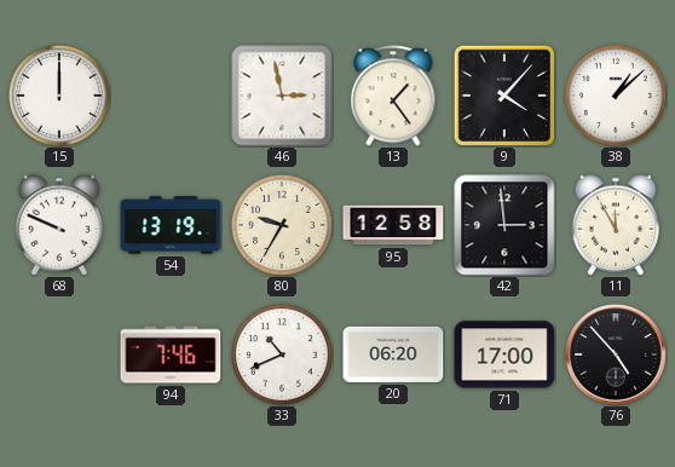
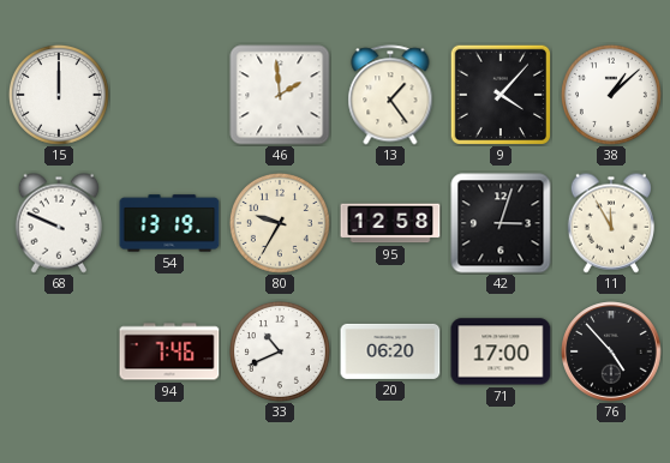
46: 2:58 -> 1:59
42: 2:59 -> 3:03
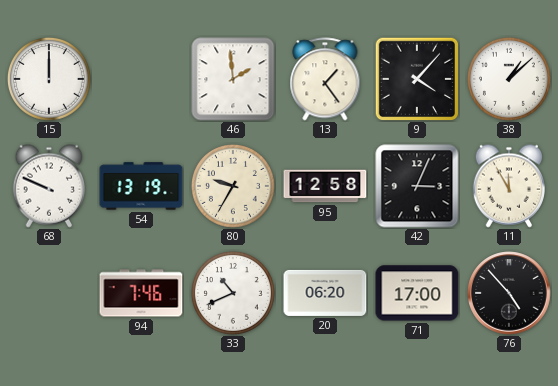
42: 3:03 -> 3:04
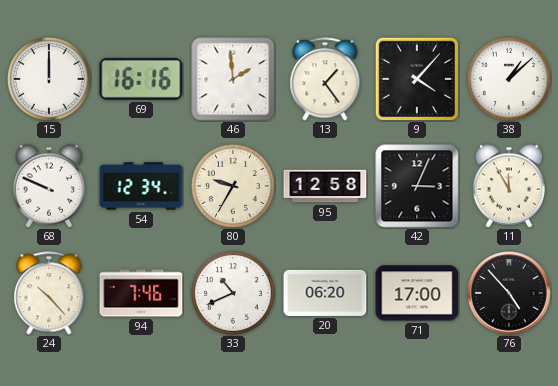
69: none -> 16:16
54: 13:19 -> 12:34
24: none -> 10:23
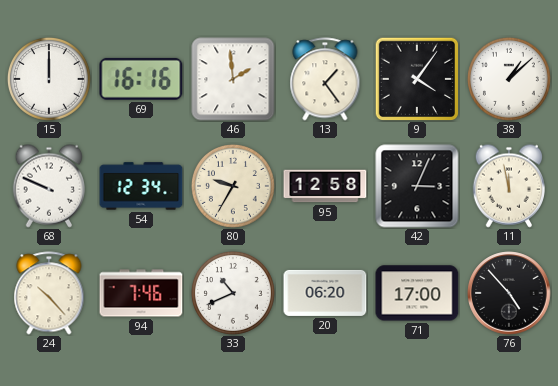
9: 4:07 -> 4:06
11: 11:55 -> 11:58
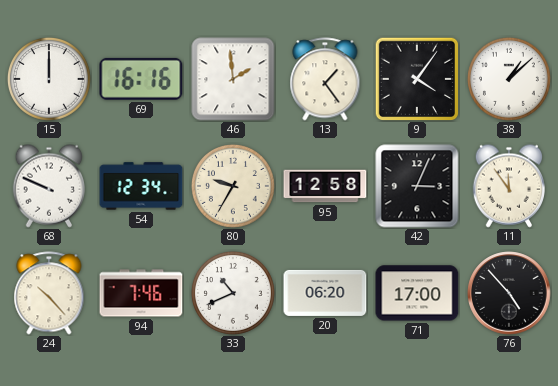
11: 11:58 -> 11:54
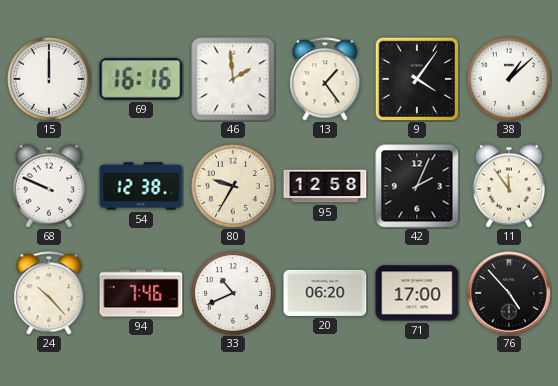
54: 12:34 -> 12:38
42: 3:04 -> 2:04
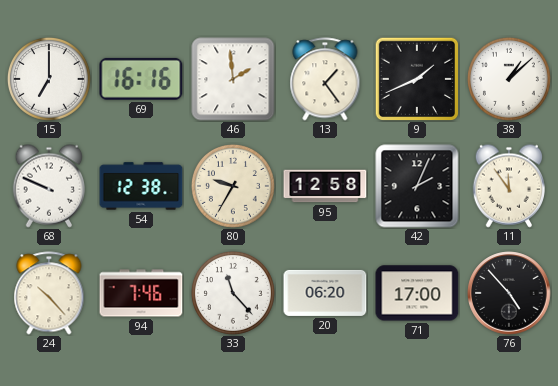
15: 12:00 -> 7:00
9: 4:06 -> 1:41
33: 10:41 -> 11:23
